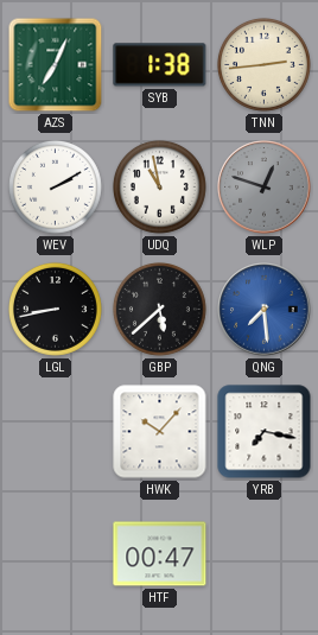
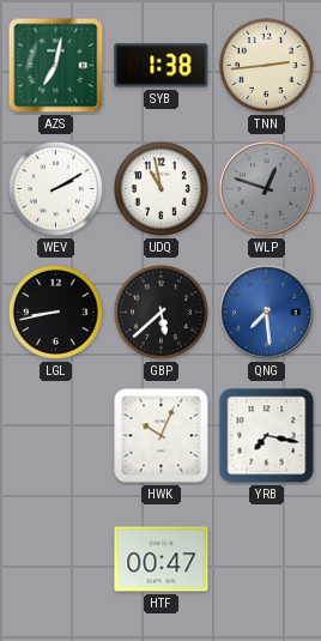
AZS: 7:04 -> 7:02
HWK: 10:07 -> 10:04
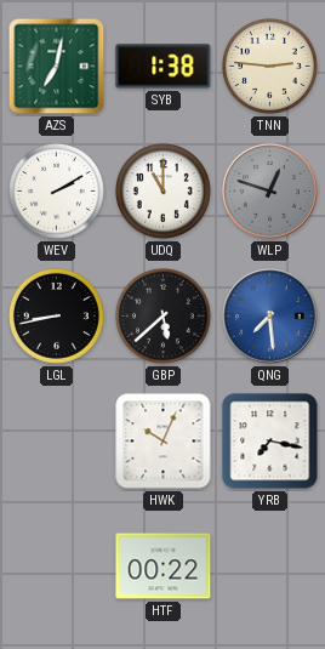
TNN: 2:44 -> 2:46
UDQ: 10:58 -> 11:00
HTF: 00:47 -> 00:22
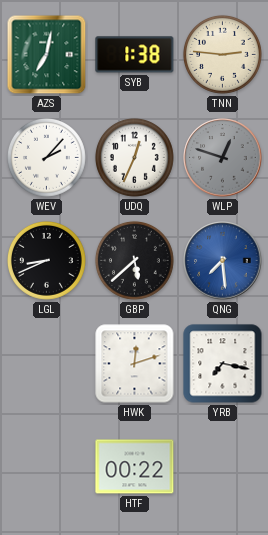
WEV: 2:10 -> 2:07
UDQ: 11:00 -> 12:34
LGL: 8:43 -> 8:41
HWK: 10:04 -> 12:12
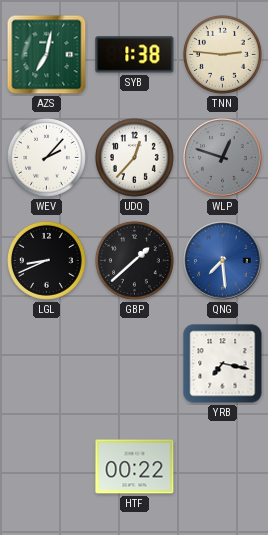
UDQ: 12:34 -> 12:37
GBP: 5:38 -> 1:38
HWK: 12:12 -> none
